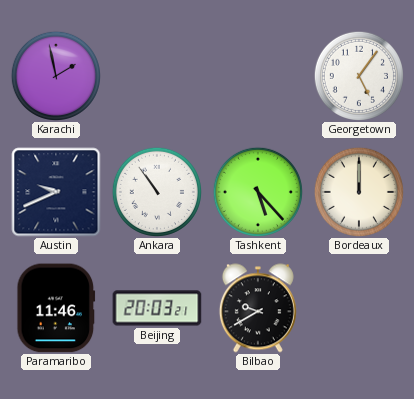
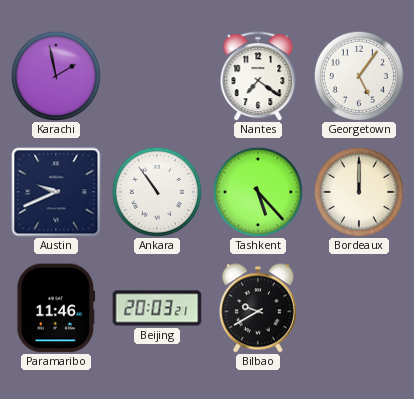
Nantes: none -> 7:21
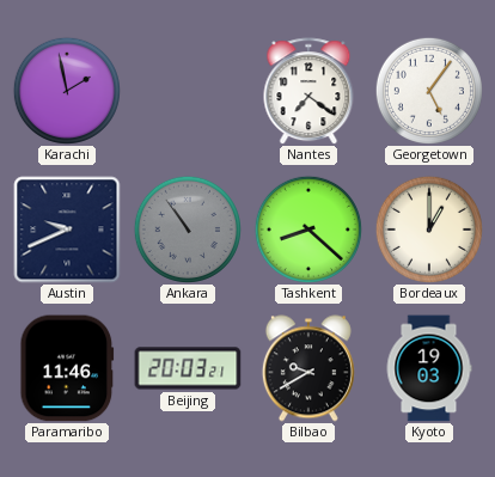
Ankara dial: white -> grey
Tashkent: 5:23 -> 8:22
Bordeaux: 12:00 -> 1:00
Kyoto: none -> 19:03
